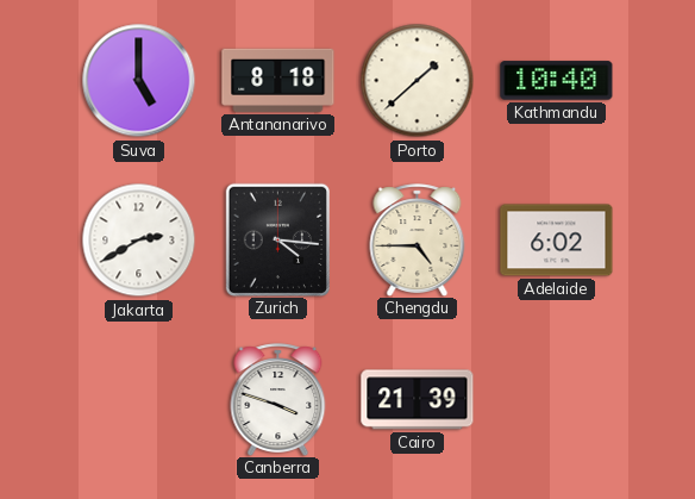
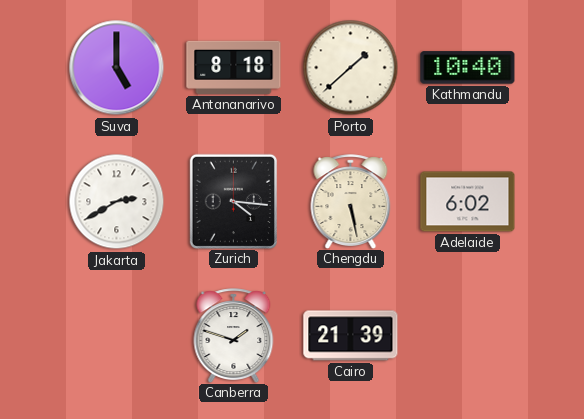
Chengdu: 4:45 -> 5:28
Canberra: 3:48 -> 1:48
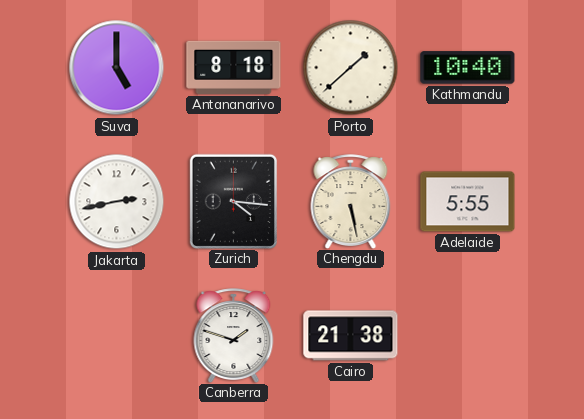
Jakarta: 2:40 -> 2:43
Adelaide: 6:02 -> 5:55
Cairo: 21:39 -> 21:38
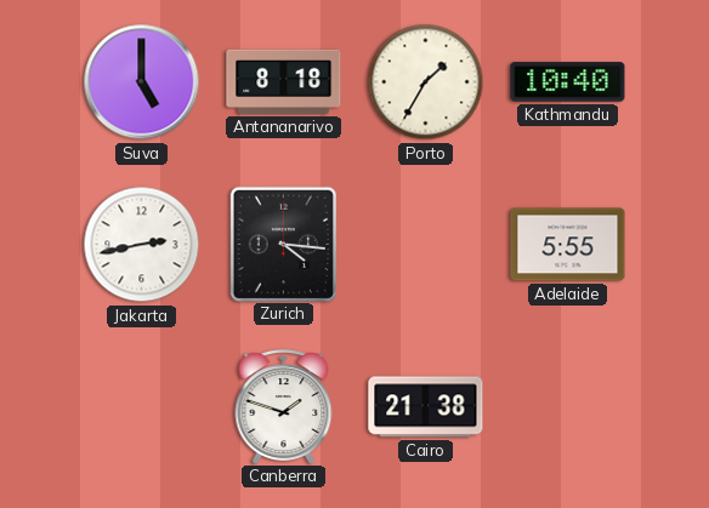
Porto: 1:38 -> 1:35
Chengdu: 5:28 -> none
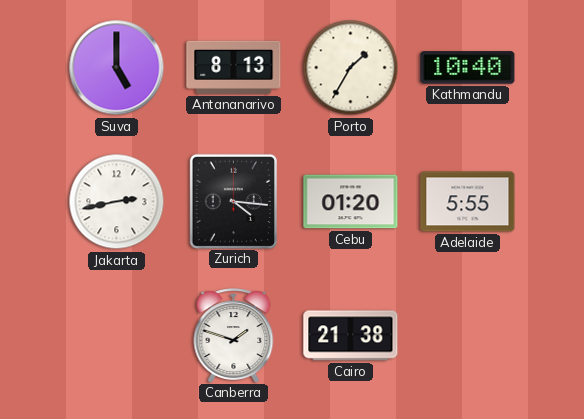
Antananarivo: 8:18 -> 8:13
Cebu: none -> 01:20
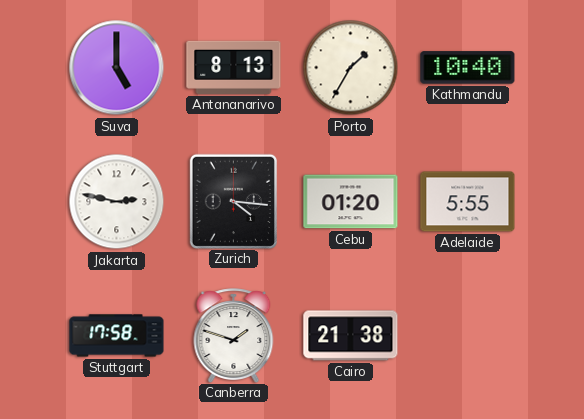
Jakarta: 2:43 -> 2:47
Stuttgart: none -> 17:58
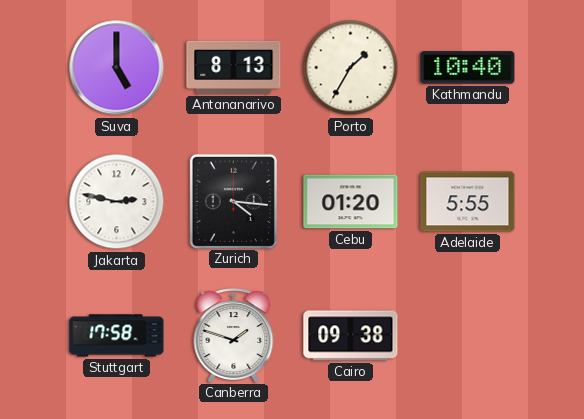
Cairo: 21:38 -> 09:38
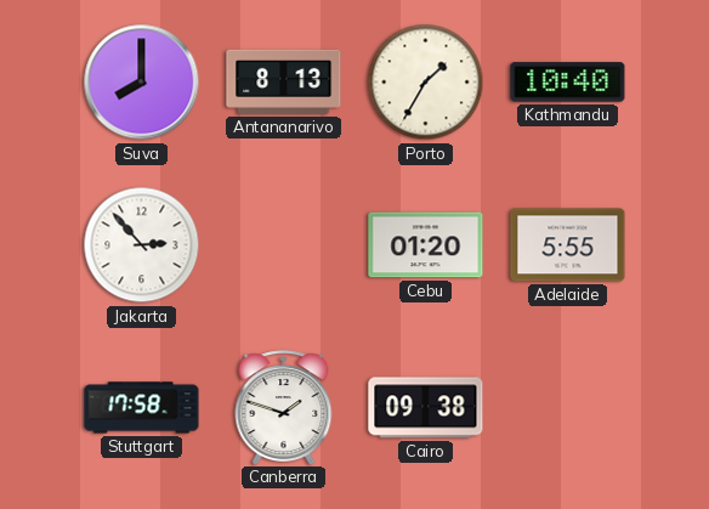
Suva: 5:00 -> 8:00
Jakarta: 2:47 -> 2:53
Zurich: 4:16 -> none
